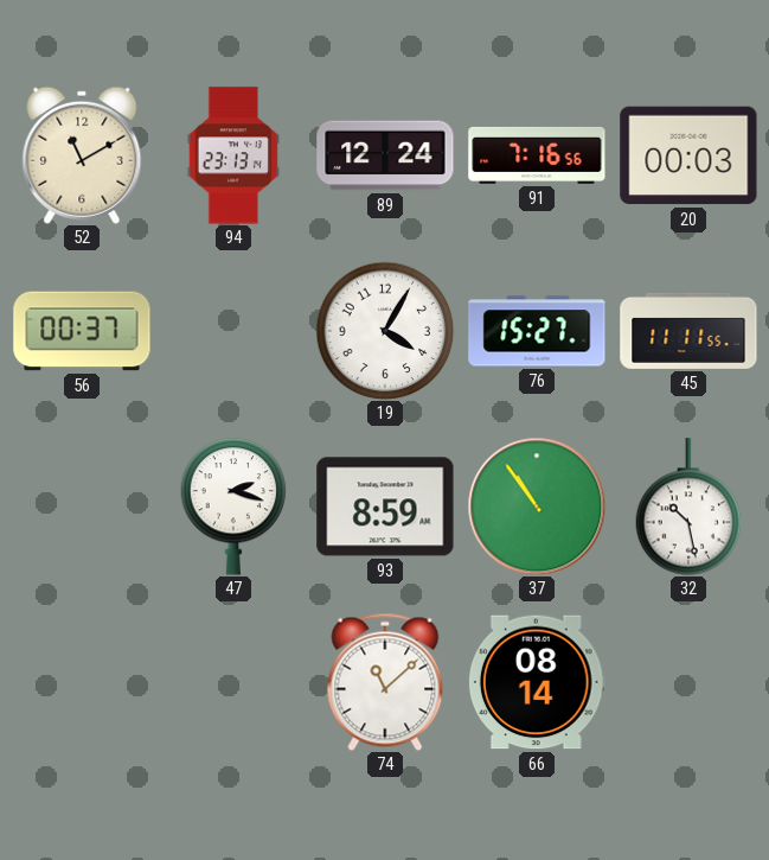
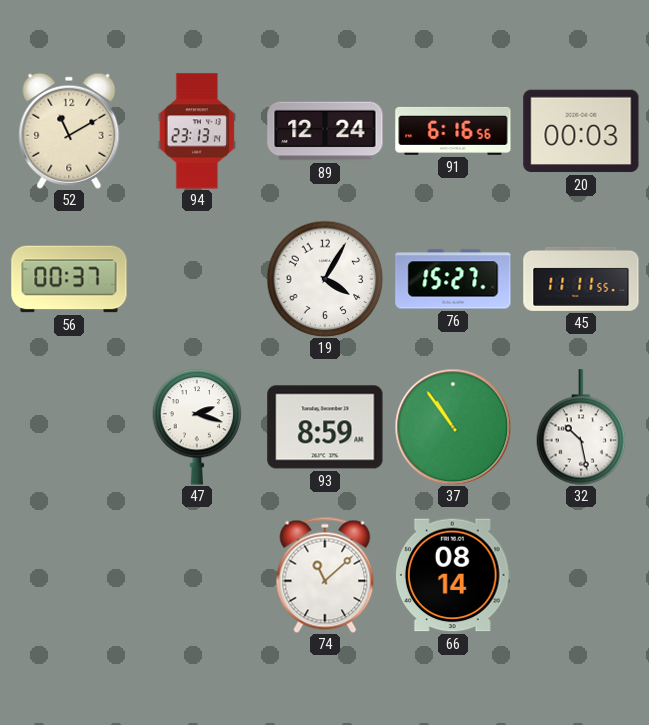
91: 7:16 -> 6:16
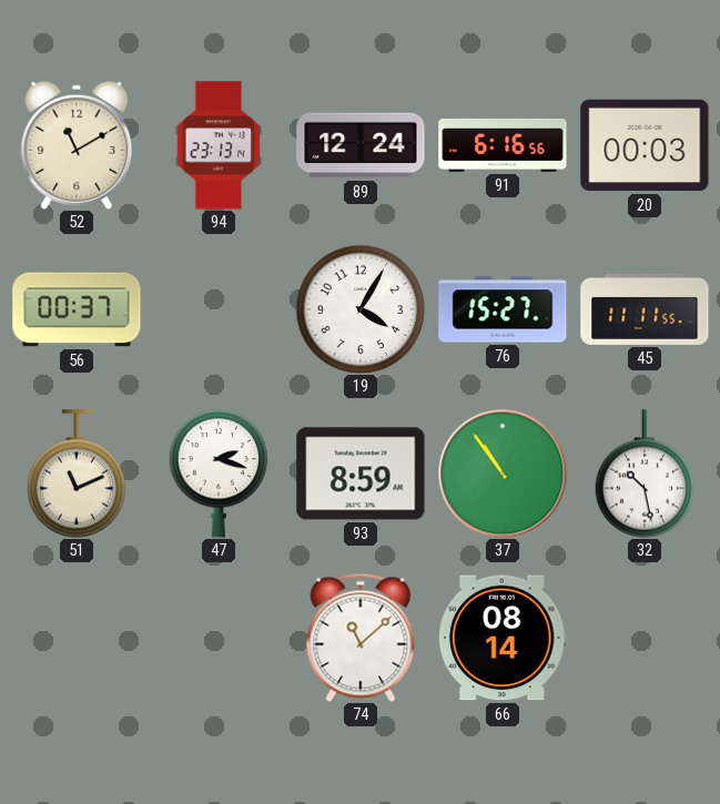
51: none -> 11:11
